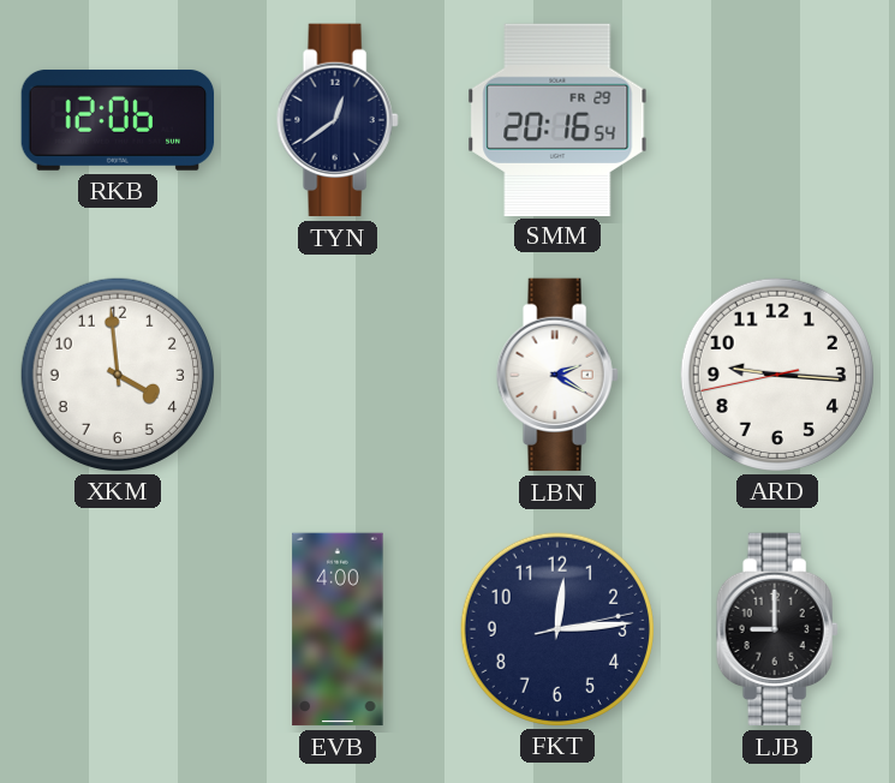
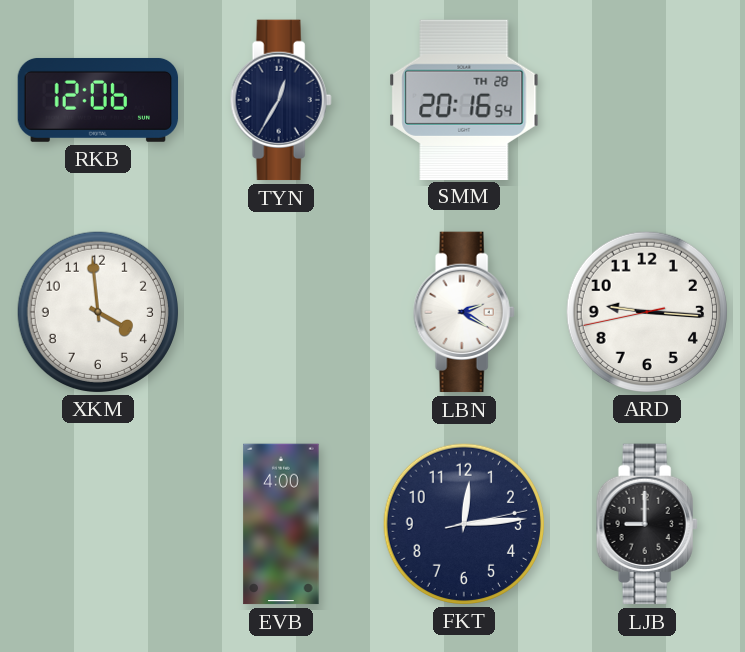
TYN: 12:39 -> 12:35
SMM date: FR 29 -> TH 28
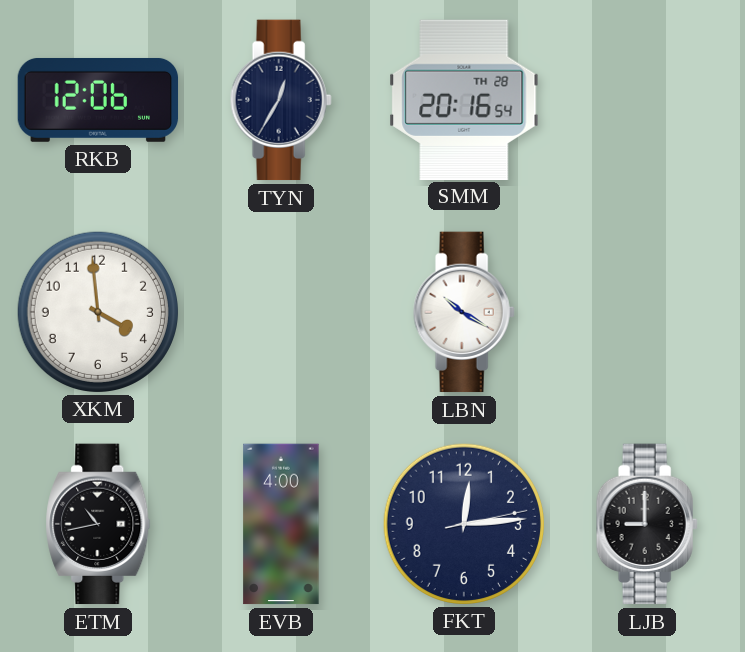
LBN: 2:20 -> 10:20
ARD: 9:15 -> none
ETM: none -> 10:43
